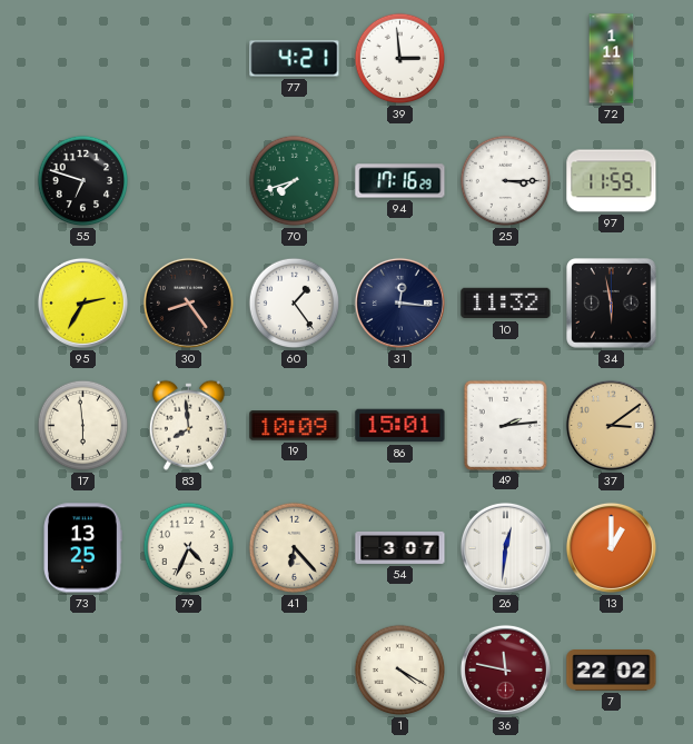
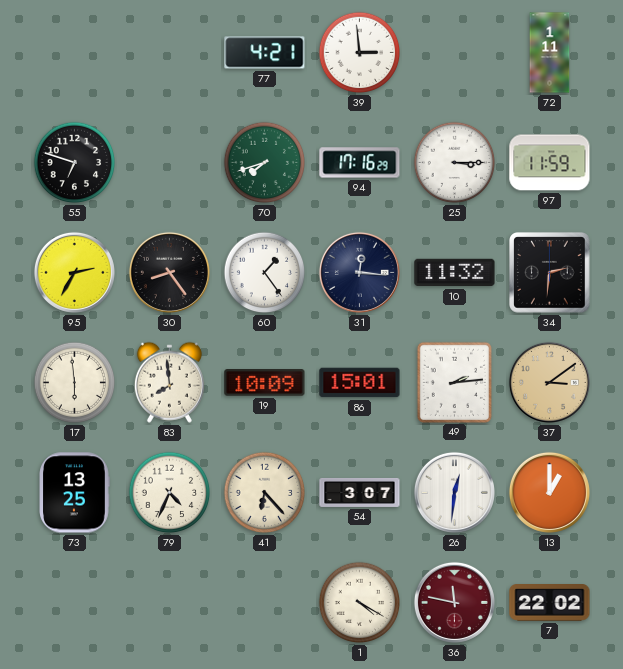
34: 5:58 -> 2:31
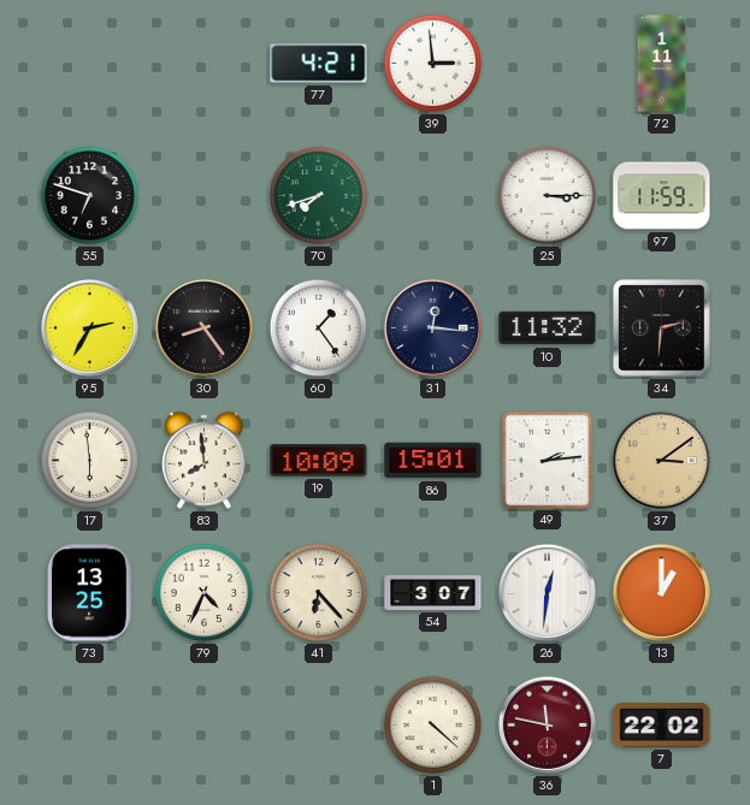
94: 17:16 -> none
1: 4:20 -> 4:22
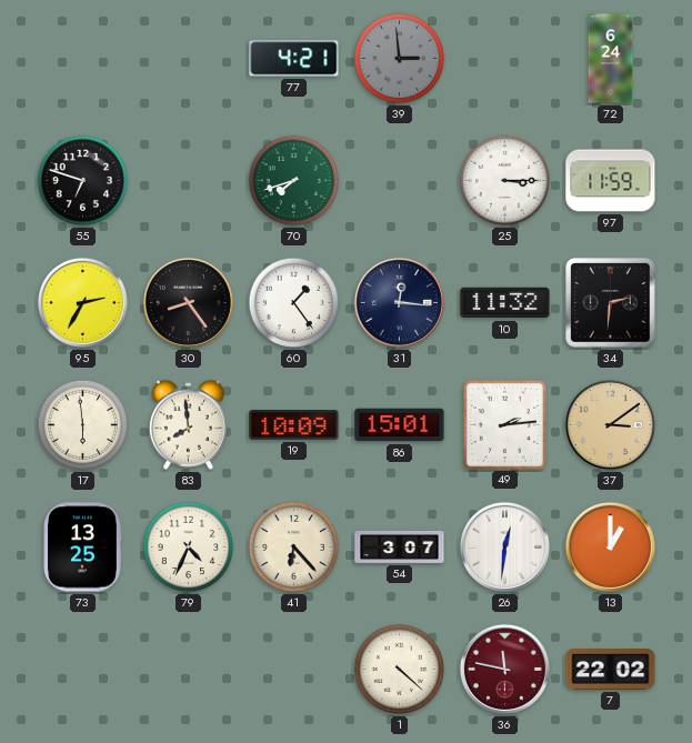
39 dial: white -> grey
72: 1:11 -> 6:24
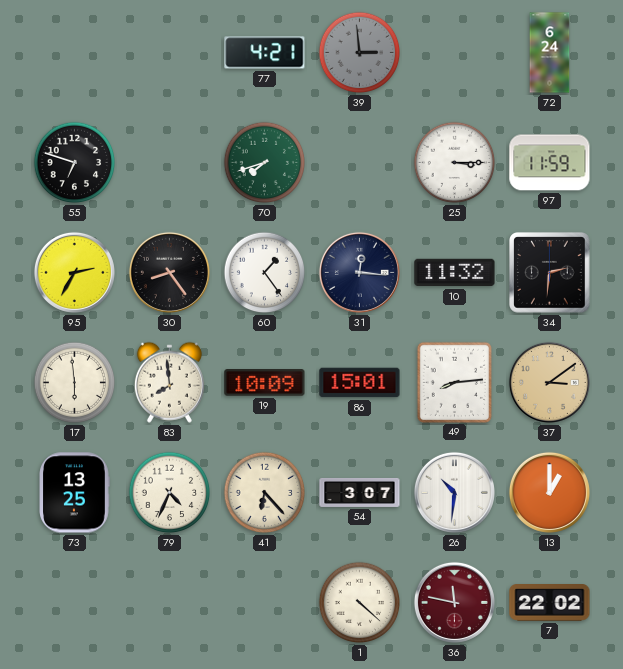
49: 2:14 -> 8:14
26: 12:31 -> 10:31
